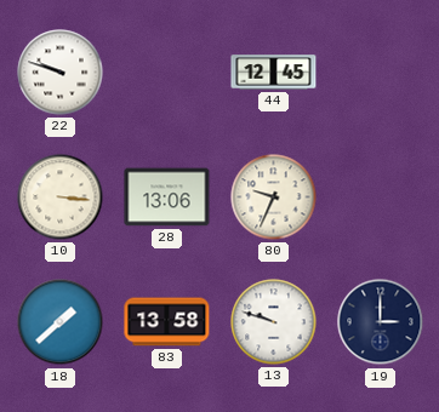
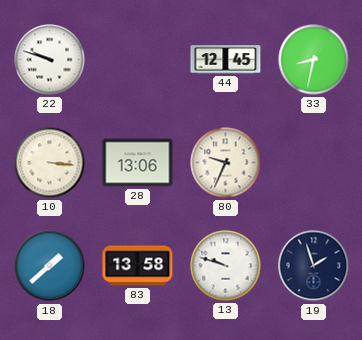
33: none -> 8:32
19: 3:00 -> 1:57
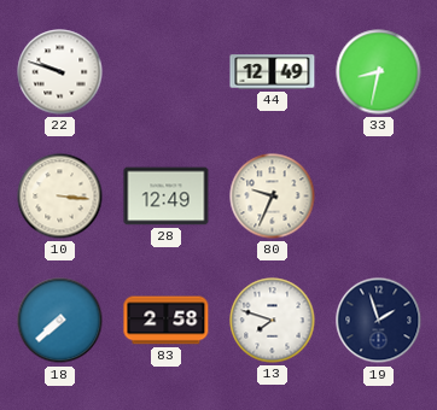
44: 12:45 -> 12:49
28: 13:06 -> 12:49
18: 1:38 -> 7:38
83: 13:58 -> 2:58
13: 9:48 -> 7:48
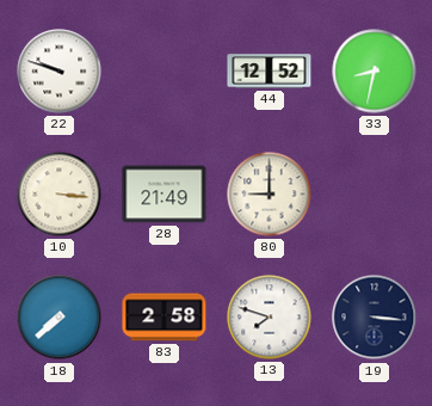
44: 12:49 -> 12:52
28: 12:49 -> 21:49
80: 9:34 -> 9:00
19: 1:57 -> 3:16
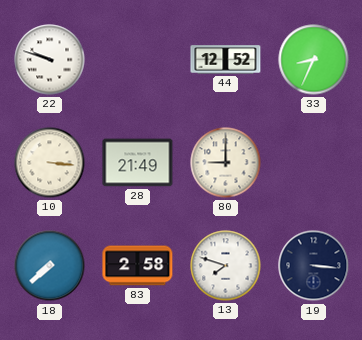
33: 8:32 -> 8:34
